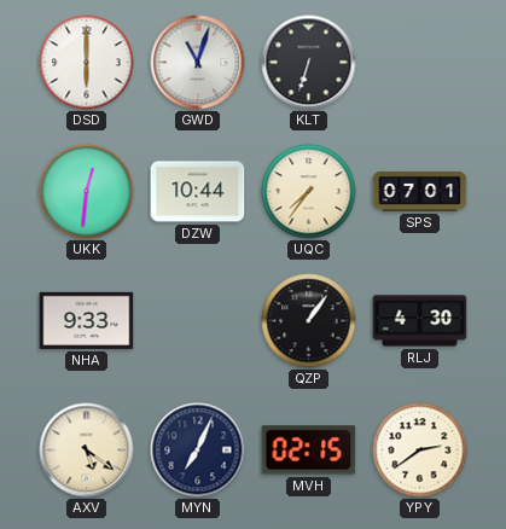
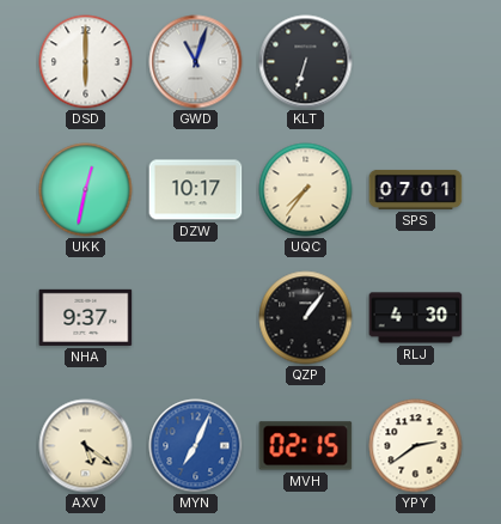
UKK: 12:31 -> 12:32
DZW: 10:44 -> 10:17
NHA: 9:33 -> 9:37
MYN dial: navy -> blue
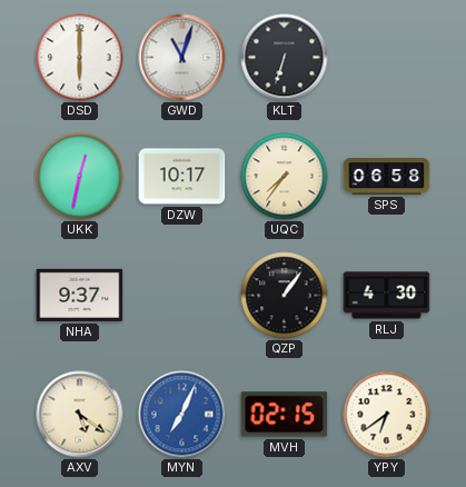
SPS: 07:01 -> 06:58
YPY: 2:39 -> 6:39
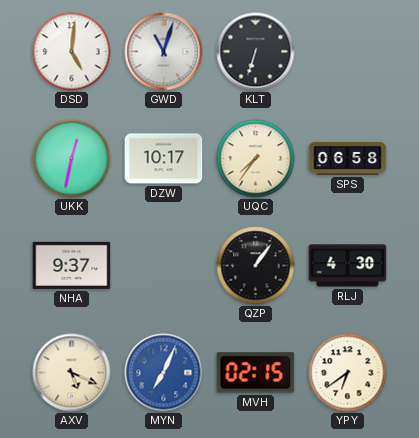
DSD: 6:00 -> 5:01
AXV: 5:21 -> 5:19
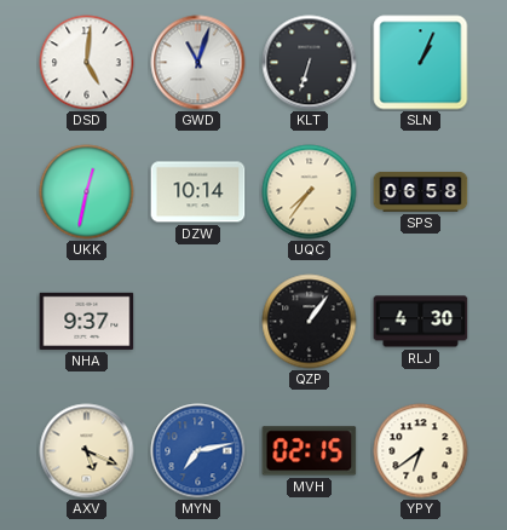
SLN: none -> 1:04
DZW: 10:17 -> 10:14
MYN: 7:04 -> 7:13
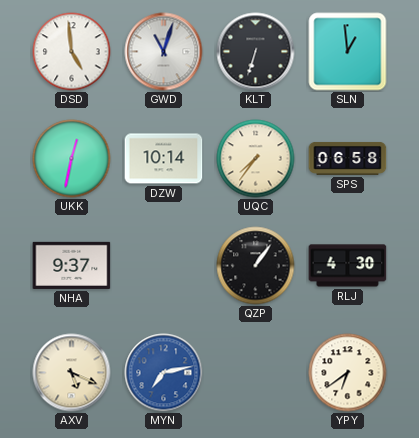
DSD: 5:01 -> 4:59
SLN: 1:04 -> 12:59
MVH: 02:15 -> none
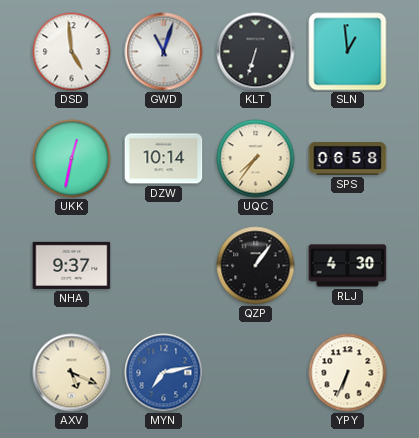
YPY: 6:39 -> 6:34
